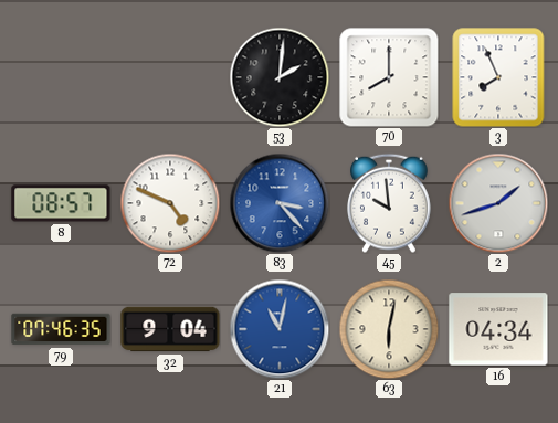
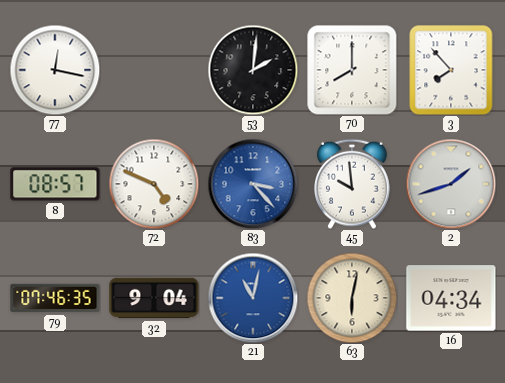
77: none -> 12:17
3: 7:56 -> 7:53
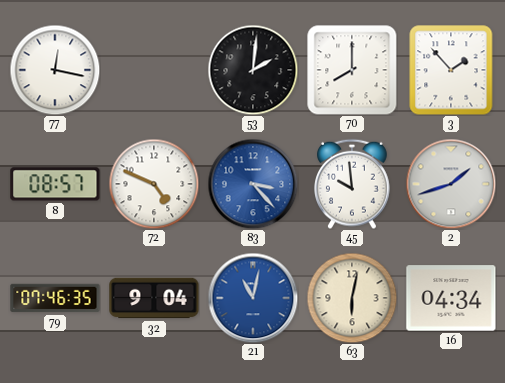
3: 7:53 -> 1:53
